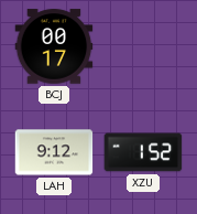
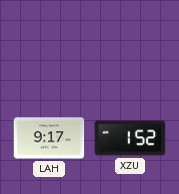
BCJ: 00:17 -> none
LAH: 9:12 -> 9:17
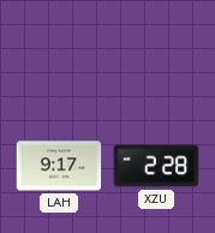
XZU: 1:52 -> 2:28
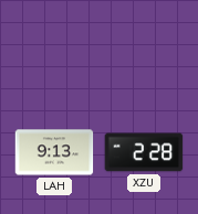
LAH: 9:17 -> 9:13
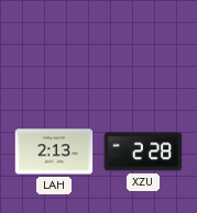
LAH: 9:13 -> 2:13
